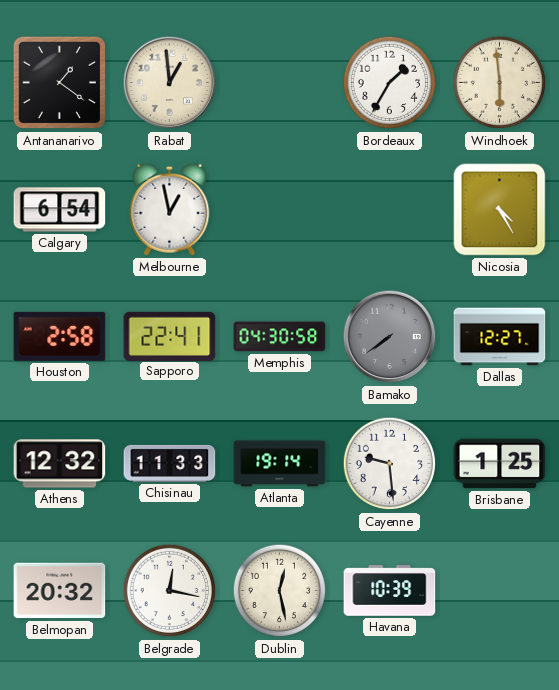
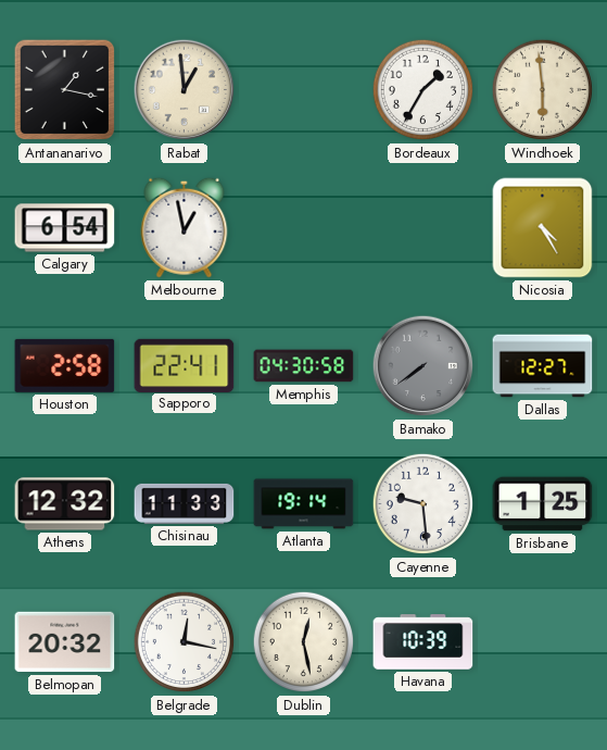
Antananarivo: 1:21 -> 1:17
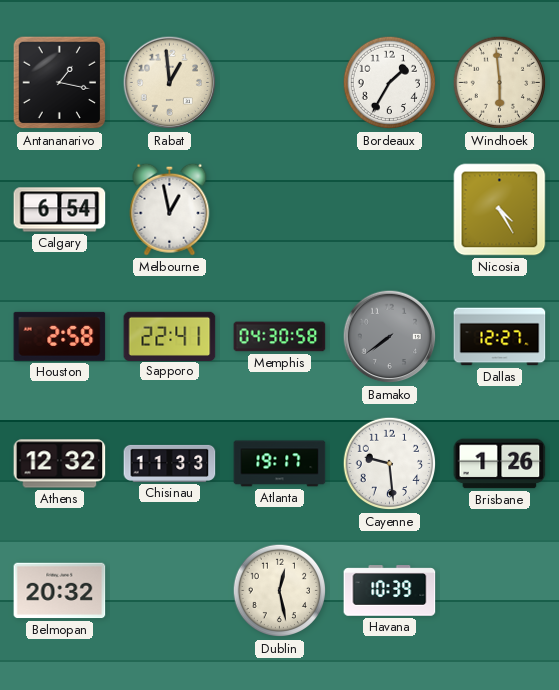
Atlanta: 19:14 -> 19:17
Brisbane: 1:25 -> 1:26
Belgrade: 12:17 -> none
